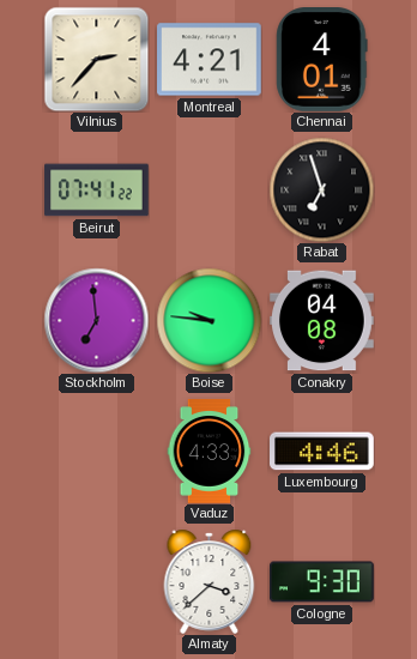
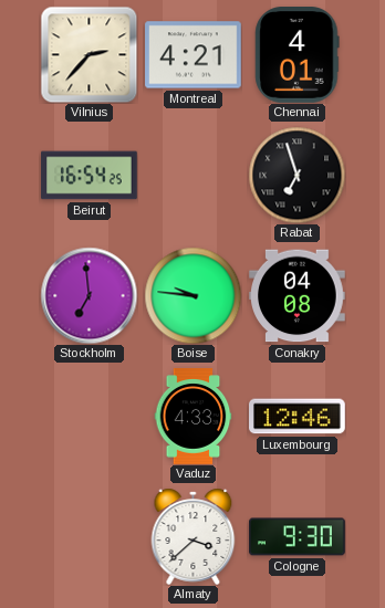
Beirut: 07:41 -> 16:54
Luxembourg: 4:46 -> 12:46
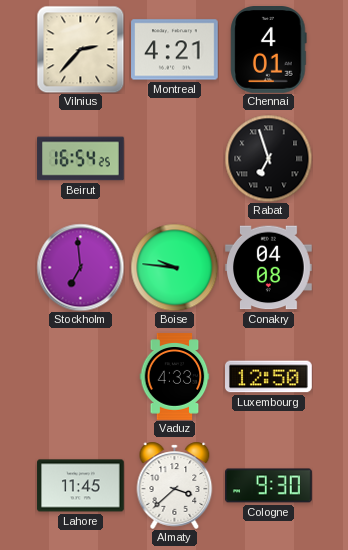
Luxembourg: 12:46 -> 12:50
Lahore: none -> 11:45
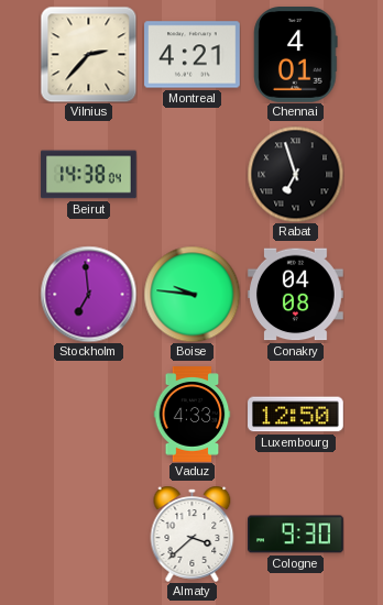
Beirut: 16:54 -> 14:38
Lahore: 11:45 -> none
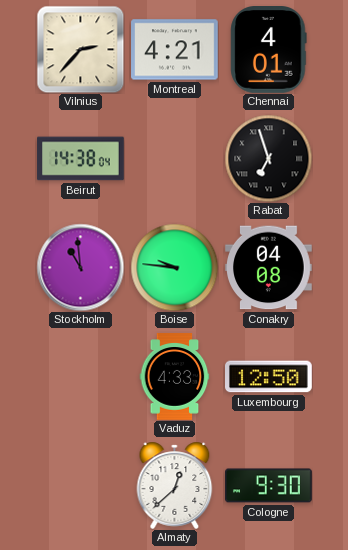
Stockholm: 6:59 -> 10:59
Almaty: 3:38 -> 12:38
